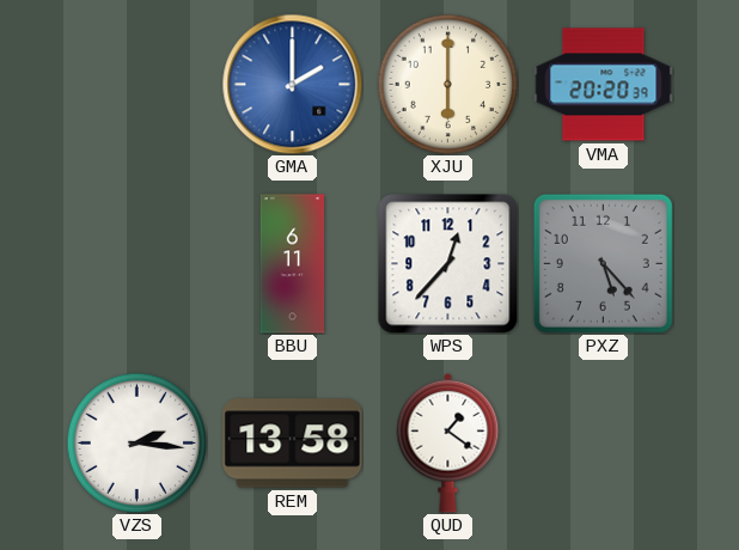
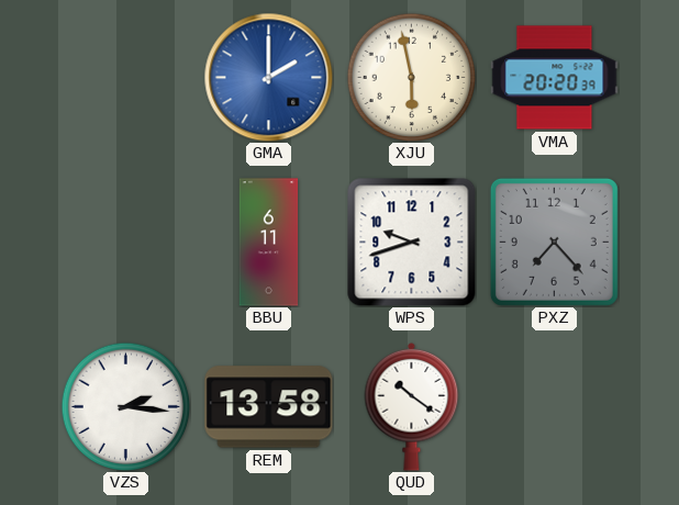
XJU: 6:00 -> 5:58
WPS: 12:37 -> 9:42
PXZ: 5:23 -> 7:23
QUD: 1:21 -> 10:21
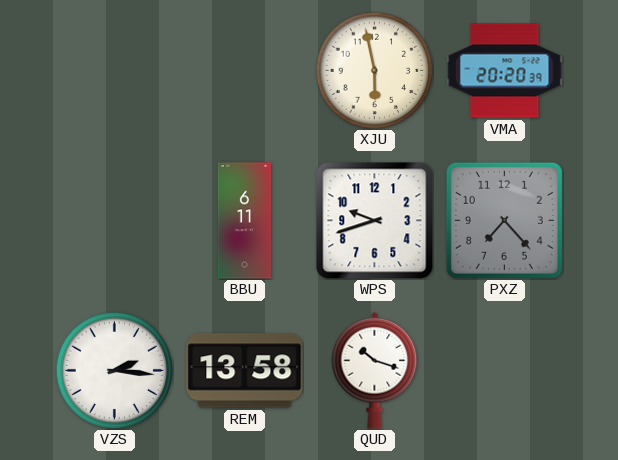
GMA: 2:00 -> none
QUD: 10:21 -> 10:18
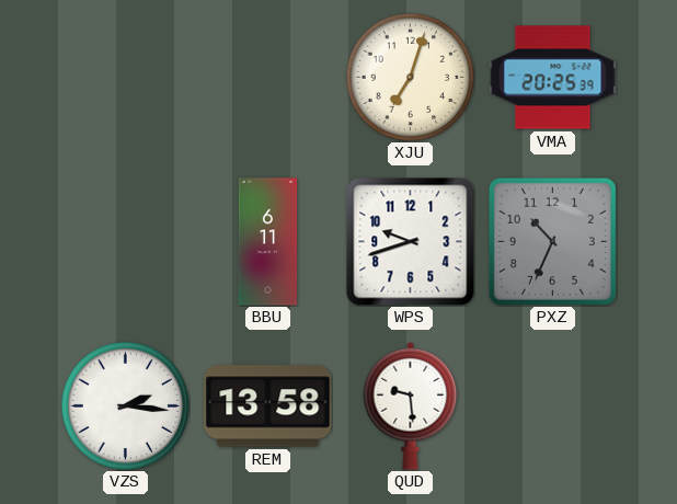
XJU: 5:58 -> 7:03
VMA: 20:20 -> 20:25
PXZ: 7:23 -> 10:34
QUD: 10:18 -> 9:29
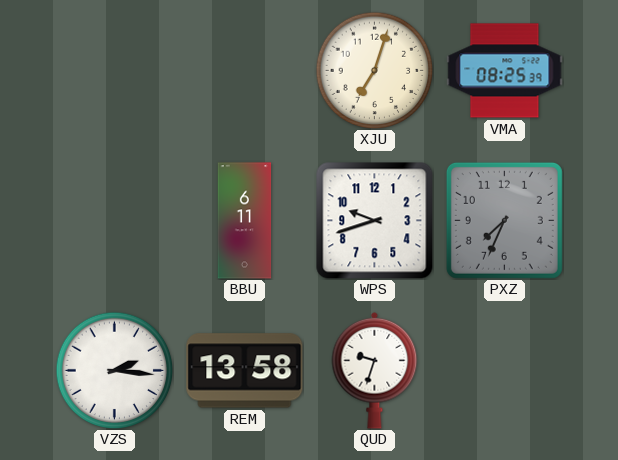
VMA: 20:25 -> 08:25
PXZ: 10:34 -> 7:34
QUD: 9:29 -> 9:33
